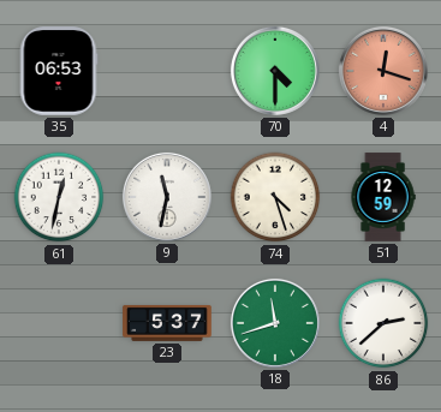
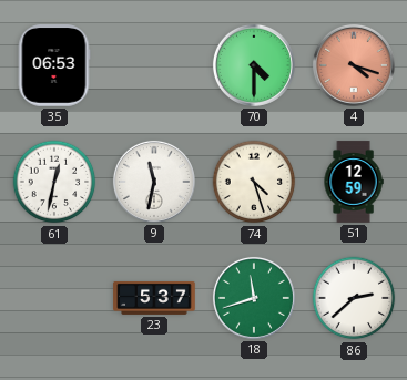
4: 12:18 -> 4:18
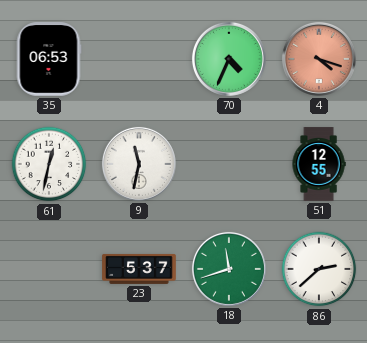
70: 4:30 -> 4:34
74: 4:27 -> none
51: 12:59 -> 12:55
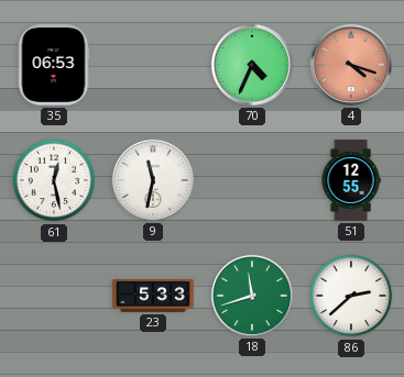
61: 12:32 -> 12:28
23: 5:37 -> 5:33
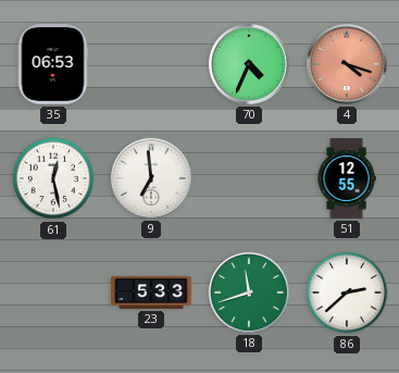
9: 11:32 -> 6:59
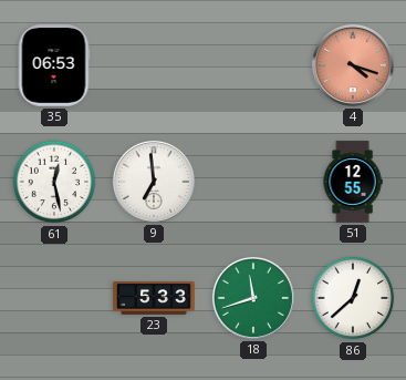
70: 4:34 -> none
86: 2:38 -> 12:38
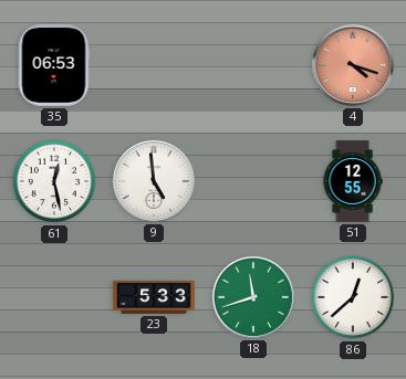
9: 6:59 -> 4:59
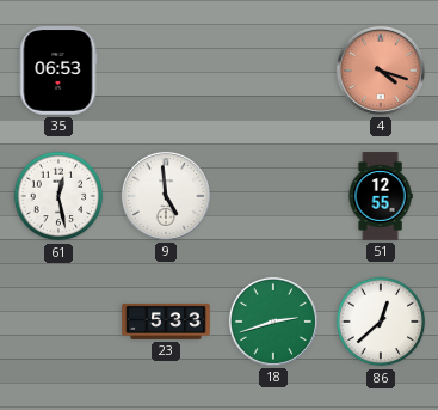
18: 11:42 -> 2:42
